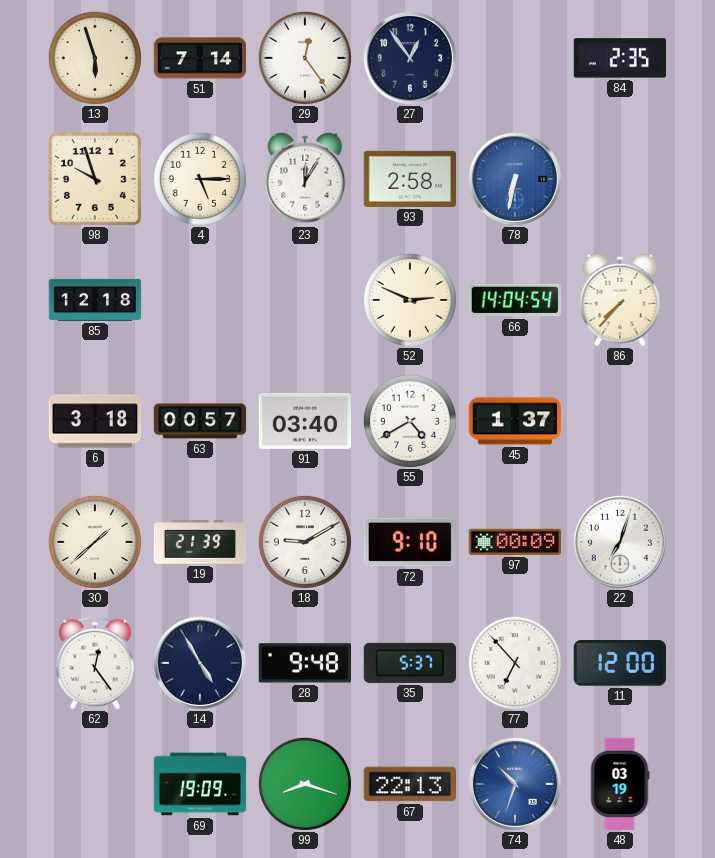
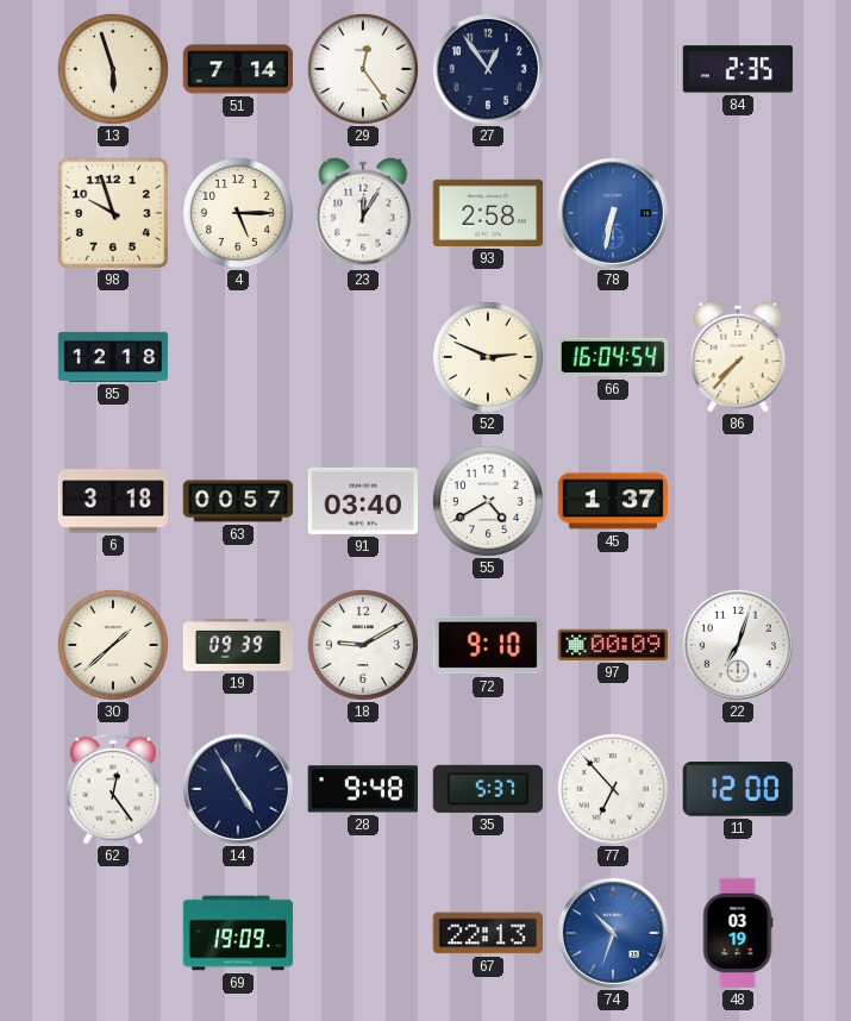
66: 14:04 -> 16:04
19: 21:39 -> 09:39
99: 8:18 -> none
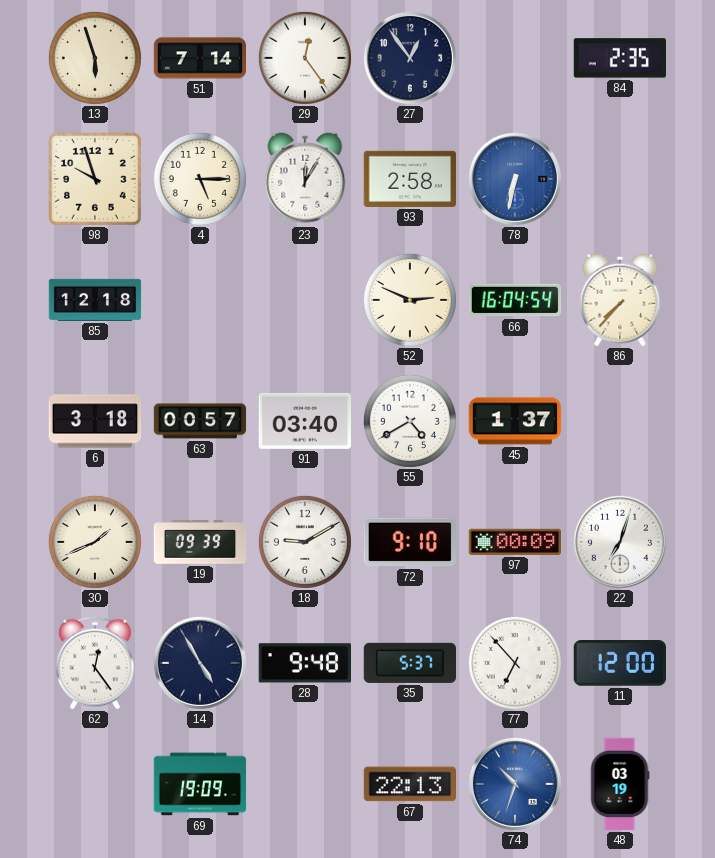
30: 1:38 -> 1:41
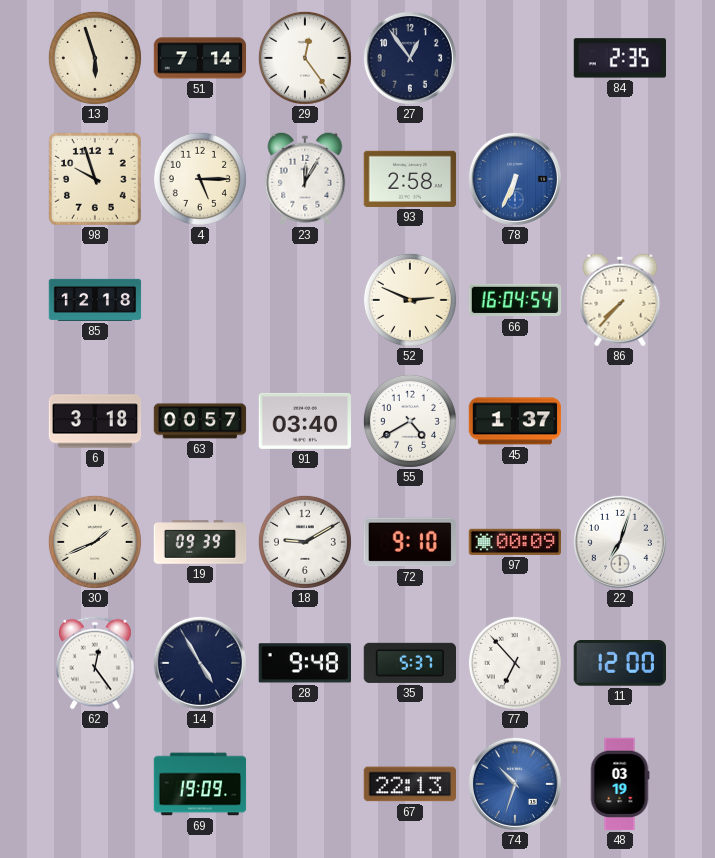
78: 6:32 -> 6:34
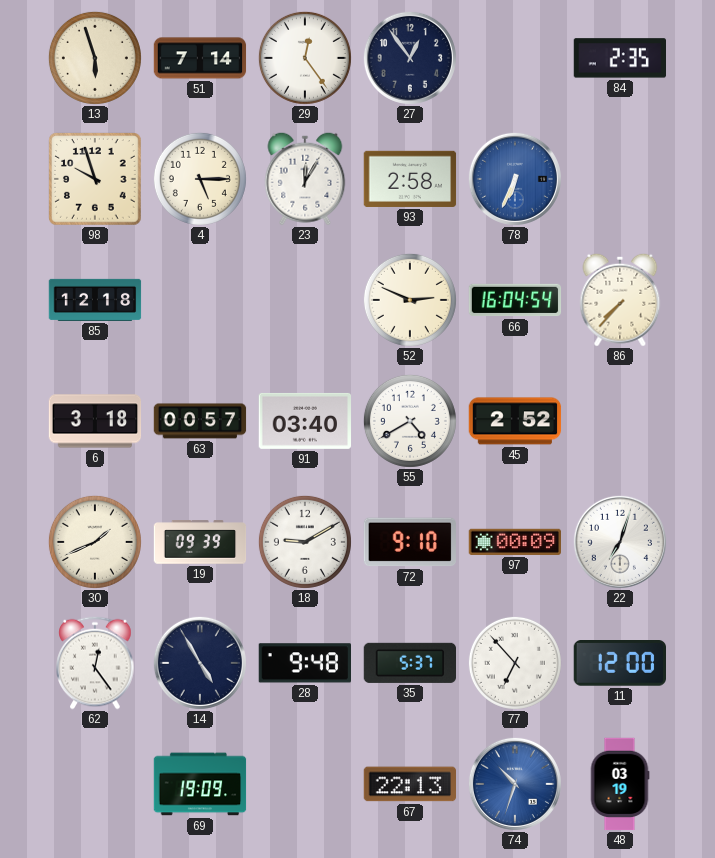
45: 1:37 -> 2:52
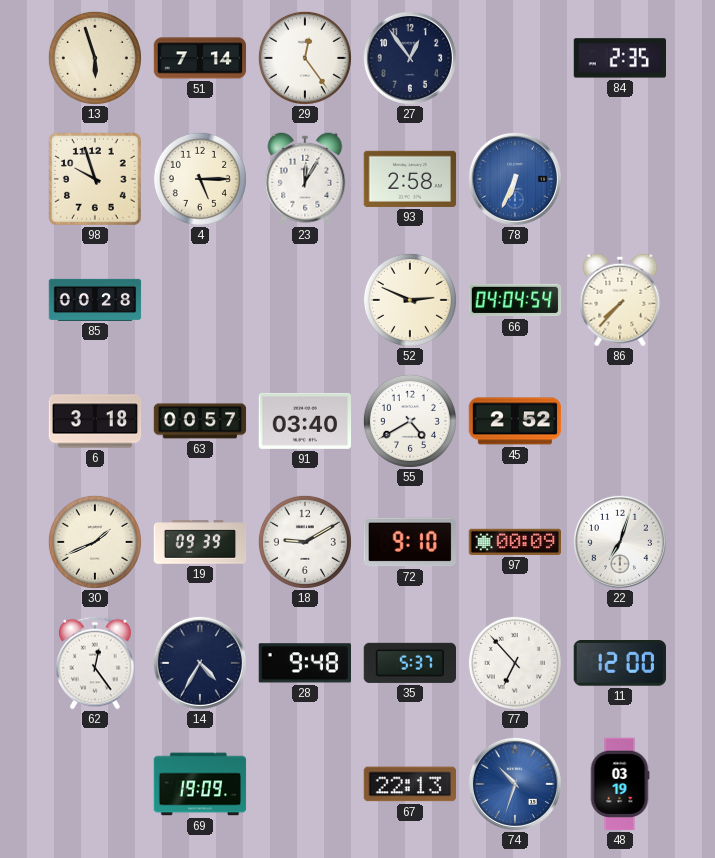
85: 12:18 -> 00:28
66: 16:04 -> 04:04
14: 4:55 -> 4:35
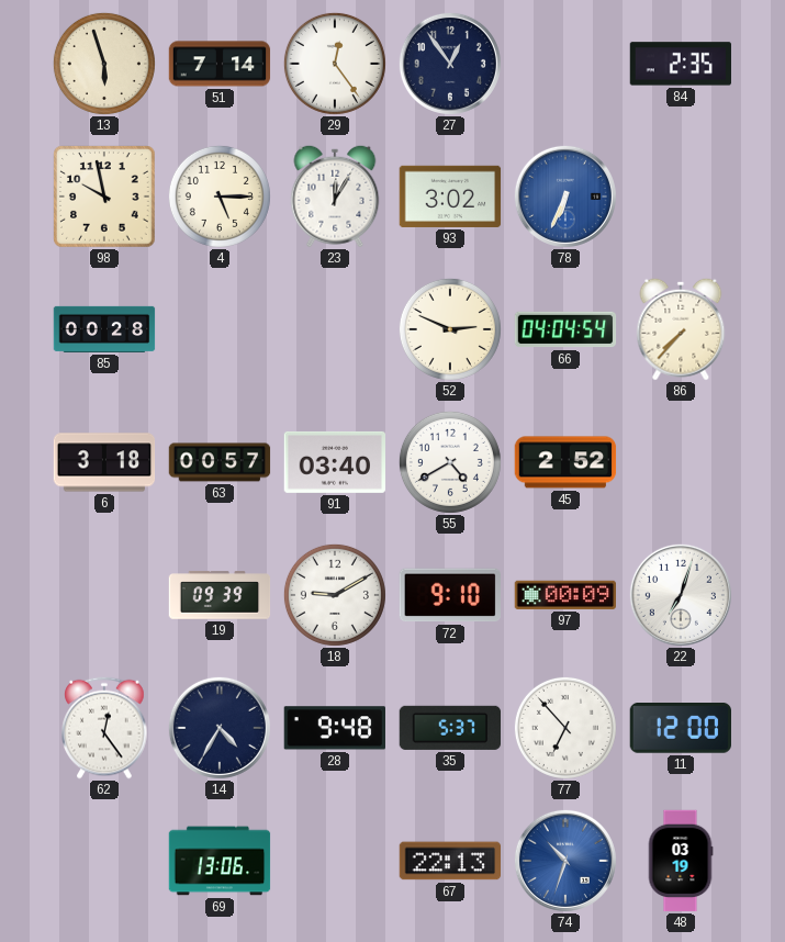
98: 9:57 -> 9:58
93: 2:58 -> 3:02
30: 1:41 -> none
69: 19:09 -> 13:06
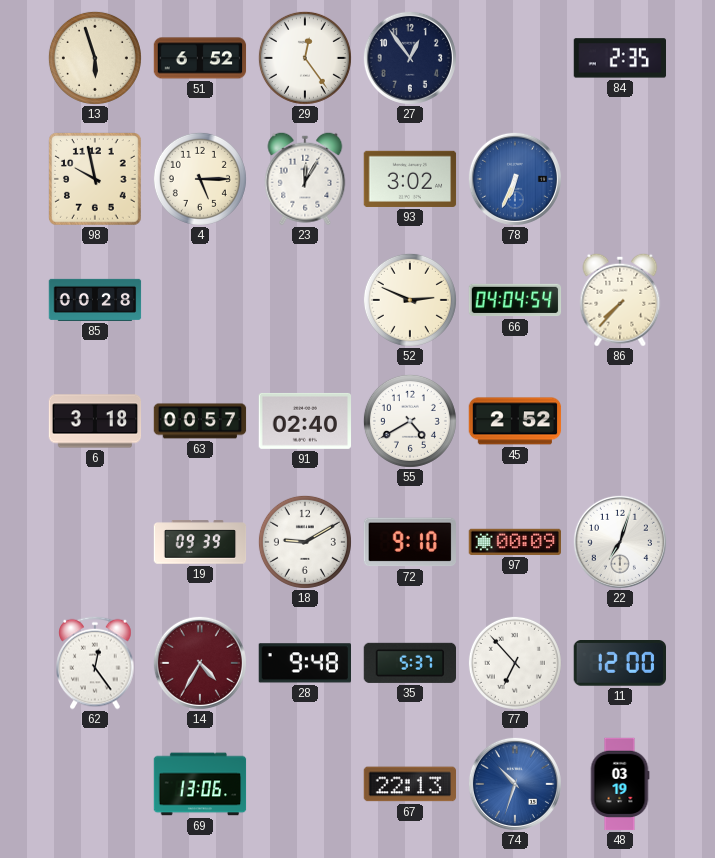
51: 7:14 -> 6:52
91: 03:40 -> 02:40
14 dial: navy -> burgundy
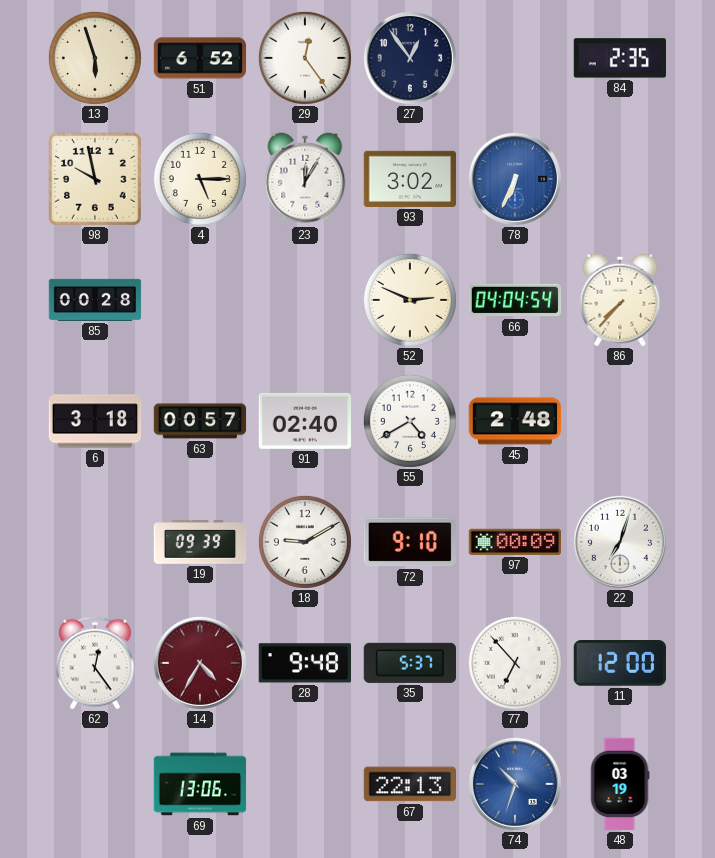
45: 2:52 -> 2:48
